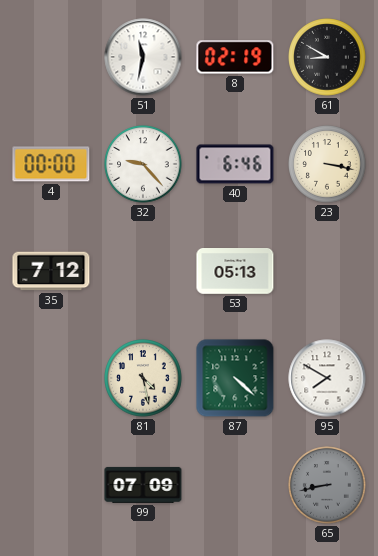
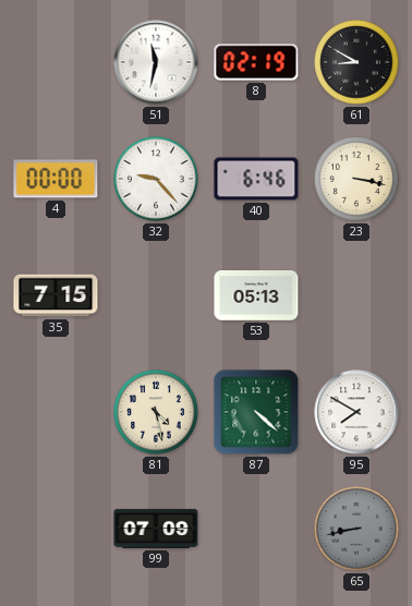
35: 7:12 -> 7:15
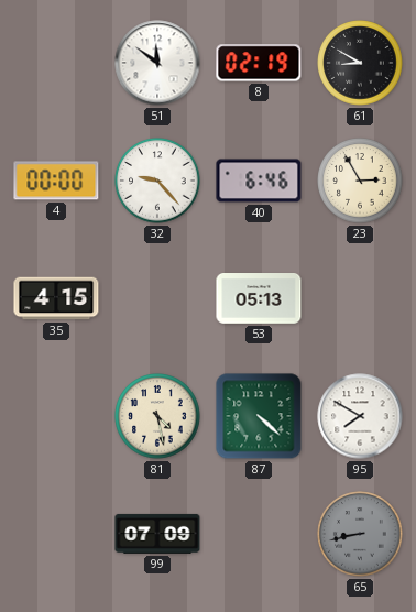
51: 11:32 -> 11:51
23: 3:17 -> 2:55
35: 7:15 -> 4:15
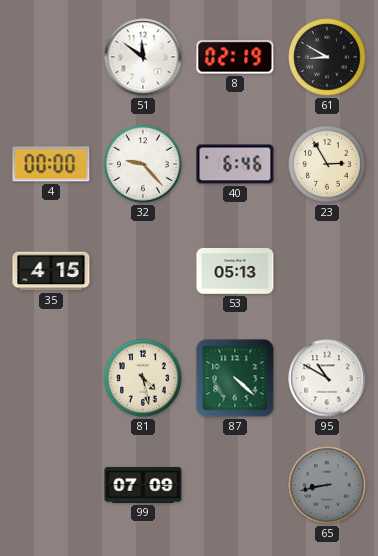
95: 7:50 -> 10:50
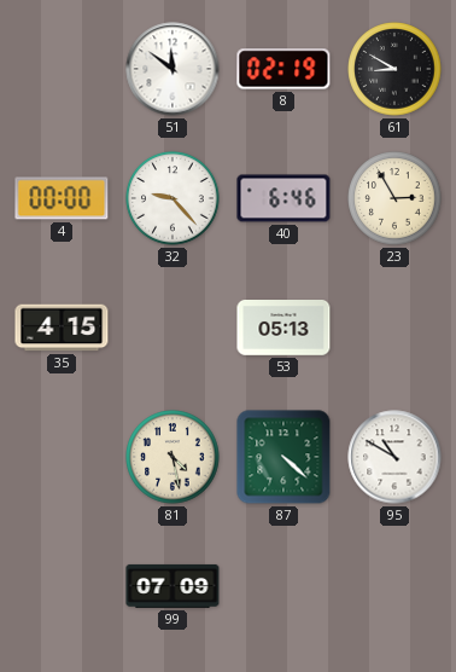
65: 8:43 -> none
